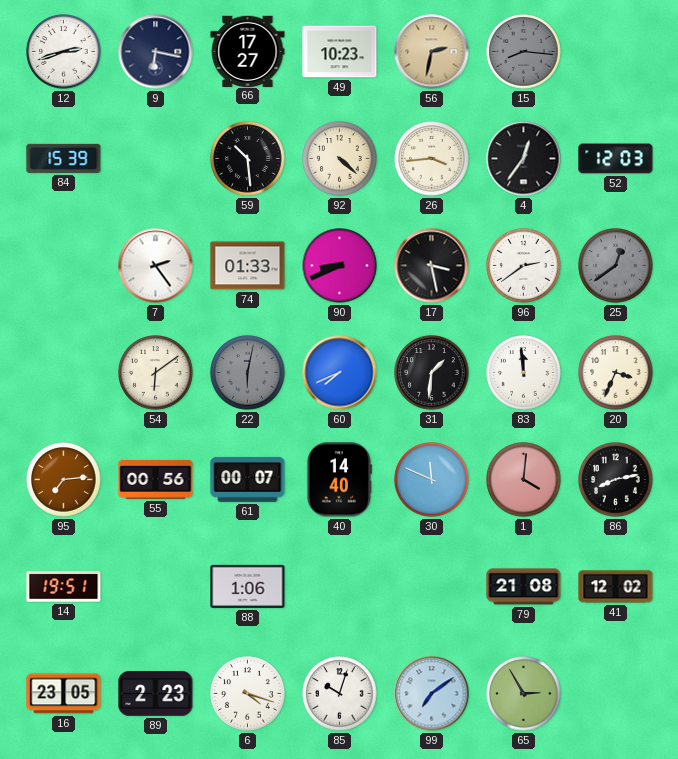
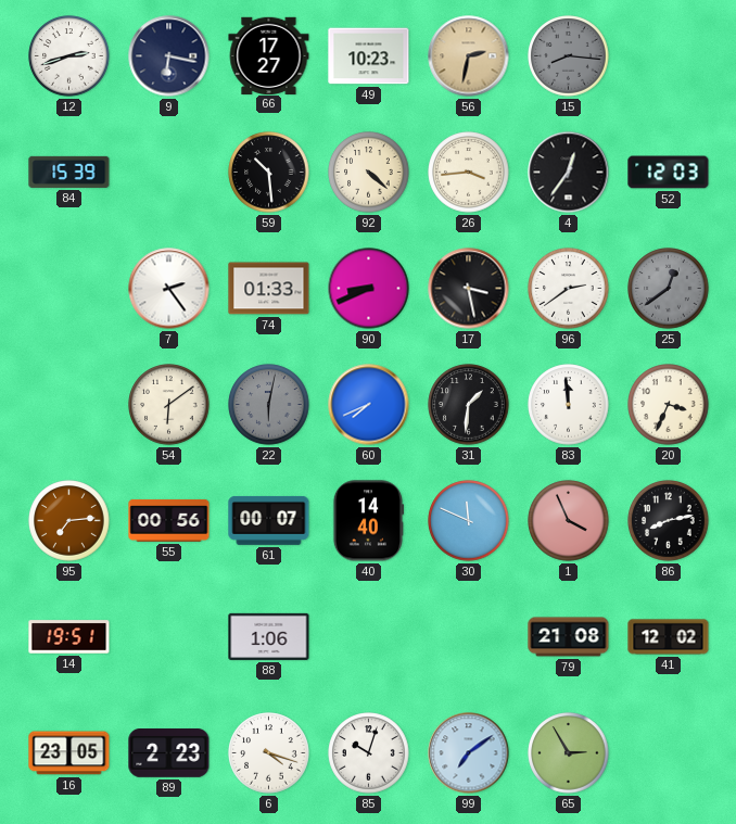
1: 4:01 -> 3:56
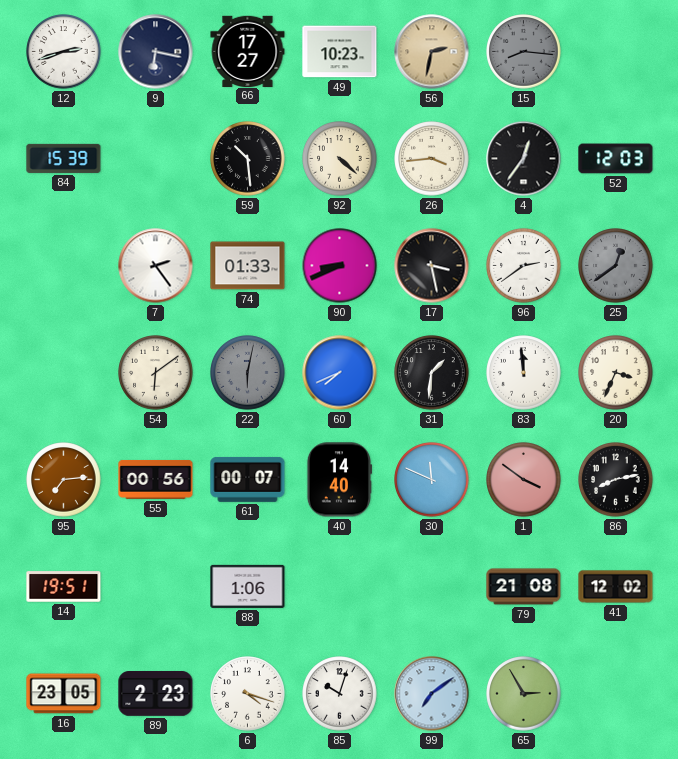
1: 3:56 -> 3:51
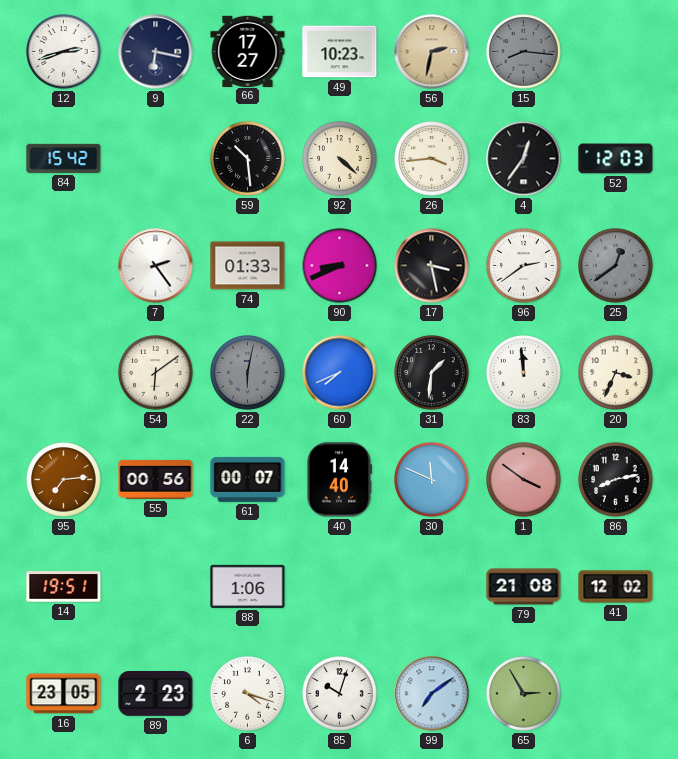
84: 15:39 -> 15:42
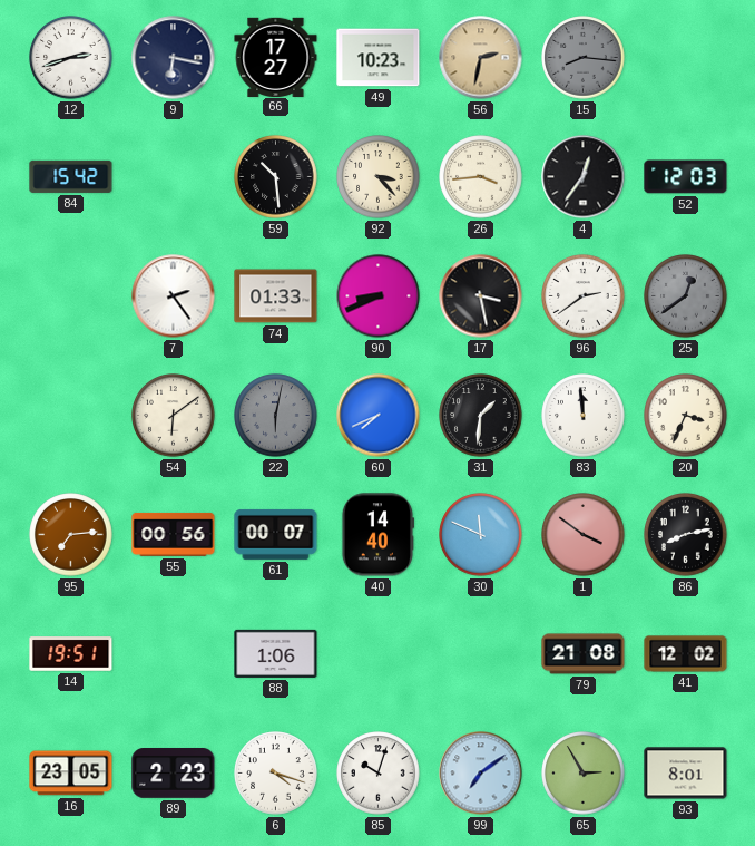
92: 4:22 -> 3:23
93: none -> 8:01
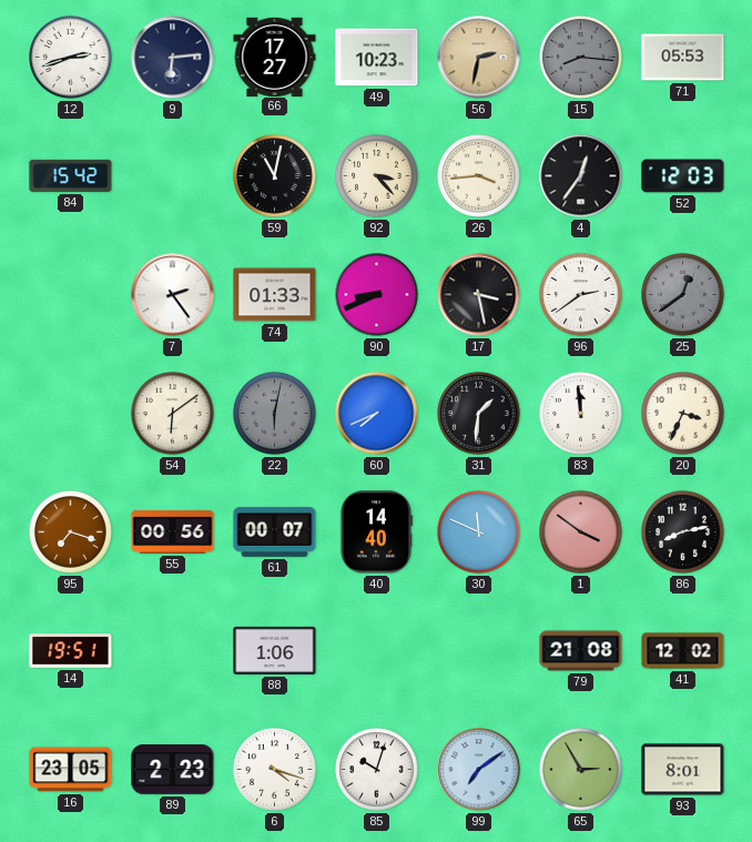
9: 6:17 -> 6:14
71: none -> 05:53
59: 10:29 -> 11:02
95: 7:14 -> 7:18
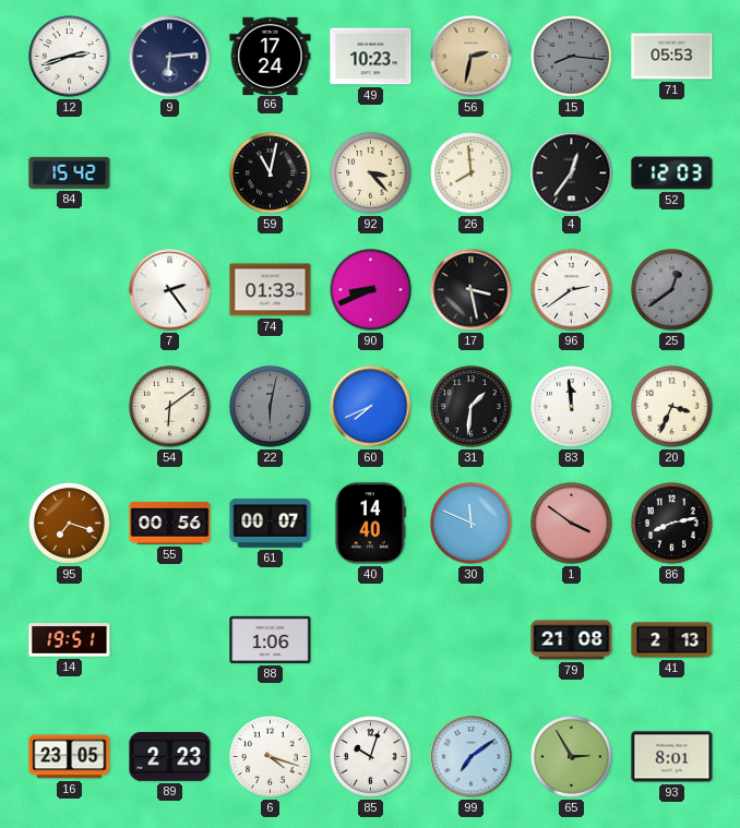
66: 17:27 -> 17:24
26: 3:44 -> 7:59
41: 12:02 -> 2:13
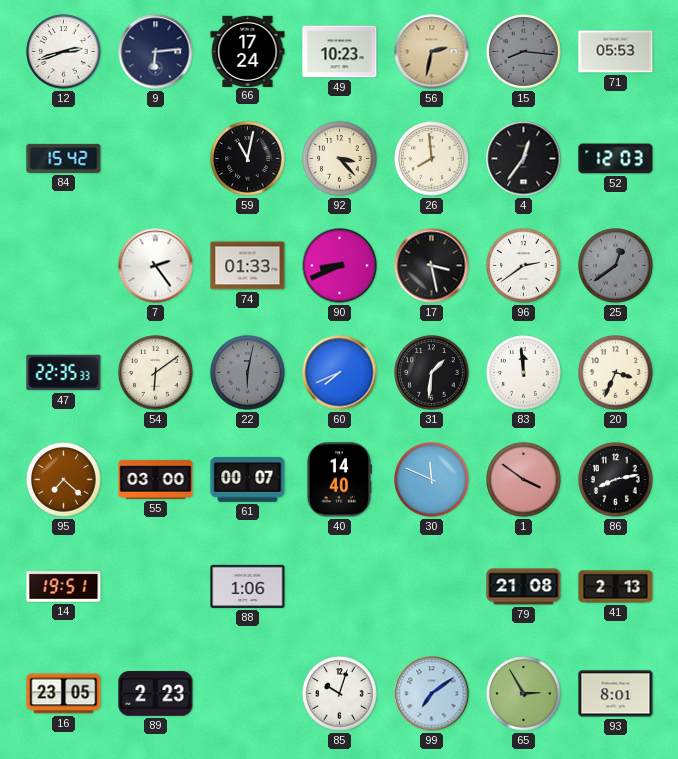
47: none -> 22:35
95: 7:18 -> 7:22
55: 00:56 -> 03:00
6: 4:18 -> none
